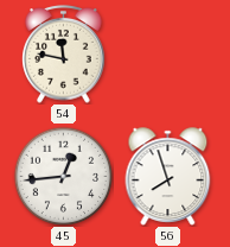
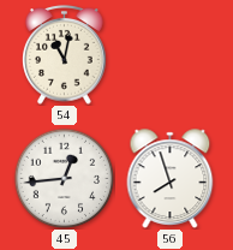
54: 11:47 -> 11:02
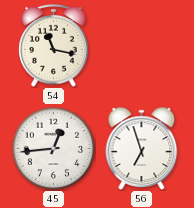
54: 11:02 -> 11:17
56: 7:57 -> 6:57
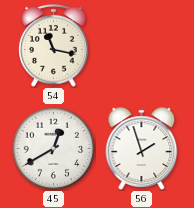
45: 12:44 -> 12:40
56: 6:57 -> 1:57
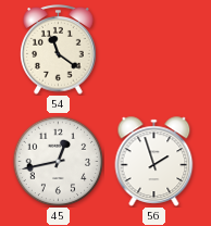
54: 11:17 -> 11:21
45: 12:40 -> 12:43
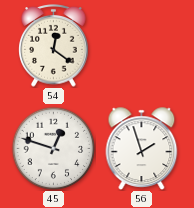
54: 11:21 -> 12:21
45: 12:43 -> 12:48
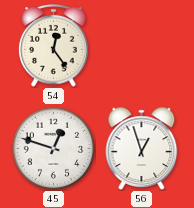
54: 12:21 -> 12:24
56: 1:57 -> 12:57
